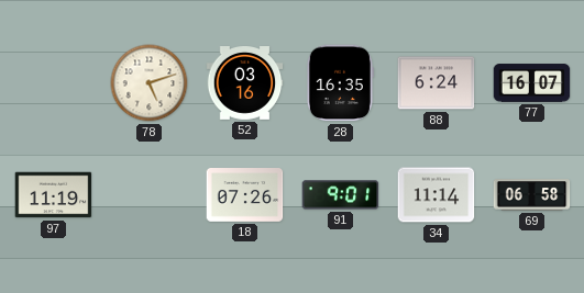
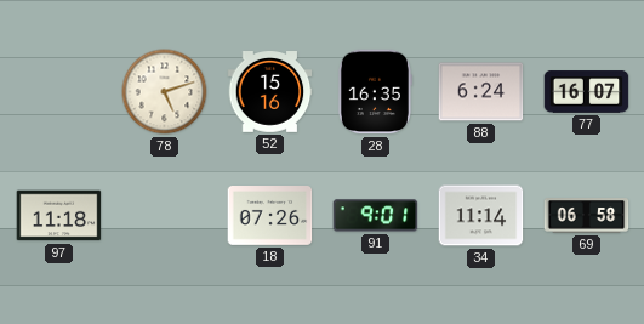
52: 03:16 -> 15:16
97: 11:19 -> 11:18
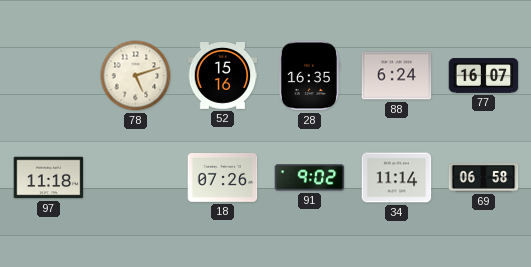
91: 9:01 -> 9:02
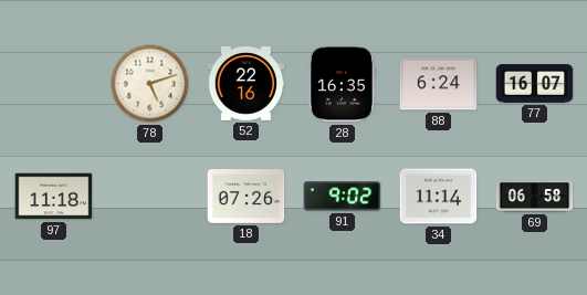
52: 15:16 -> 22:16
